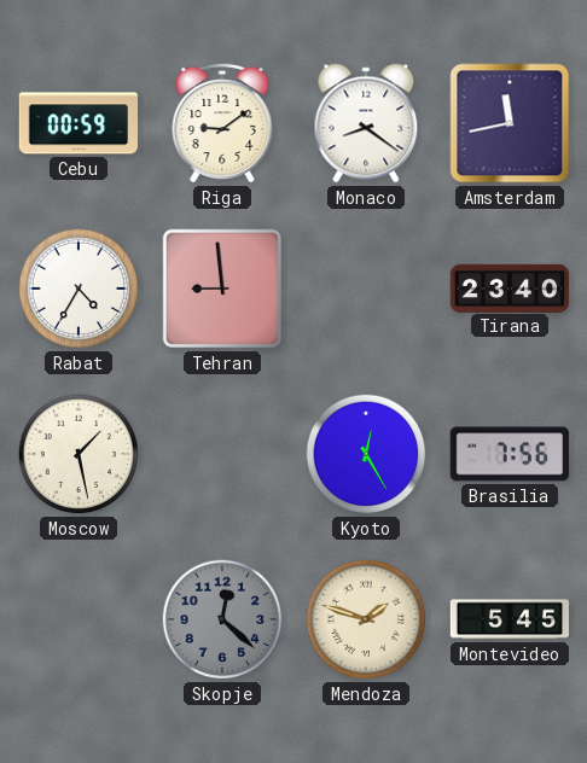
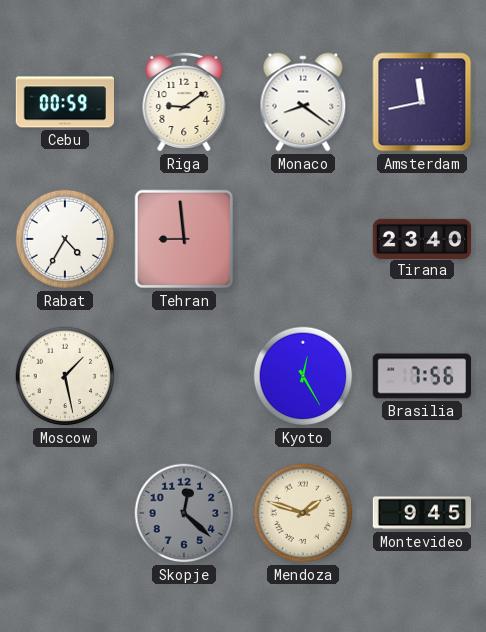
Montevideo: 5:45 -> 9:45
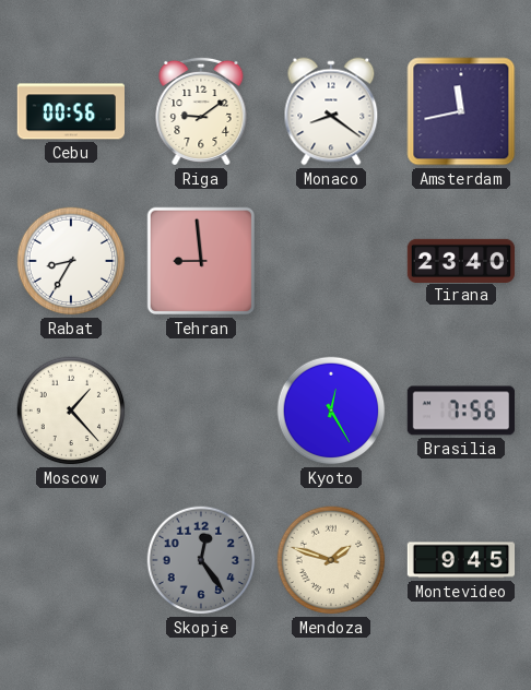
Cebu: 00:59 -> 00:56
Rabat: 4:35 -> 8:35
Moscow: 1:28 -> 1:23
Skopje: 12:22 -> 12:24
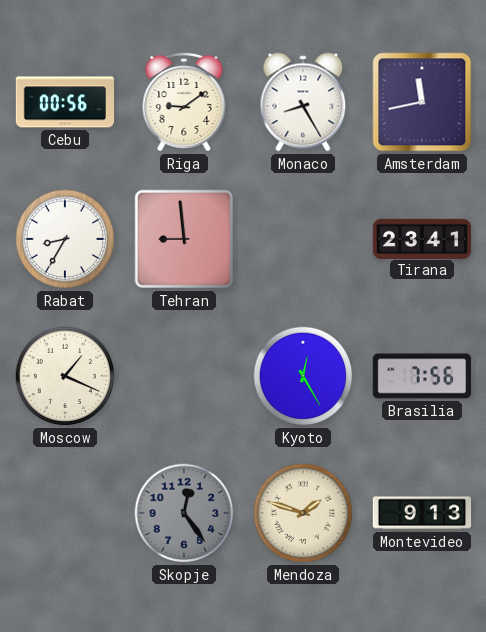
Monaco: 8:21 -> 8:25
Tirana: 23:40 -> 23:41
Moscow: 1:23 -> 1:19
Montevideo: 9:45 -> 9:13
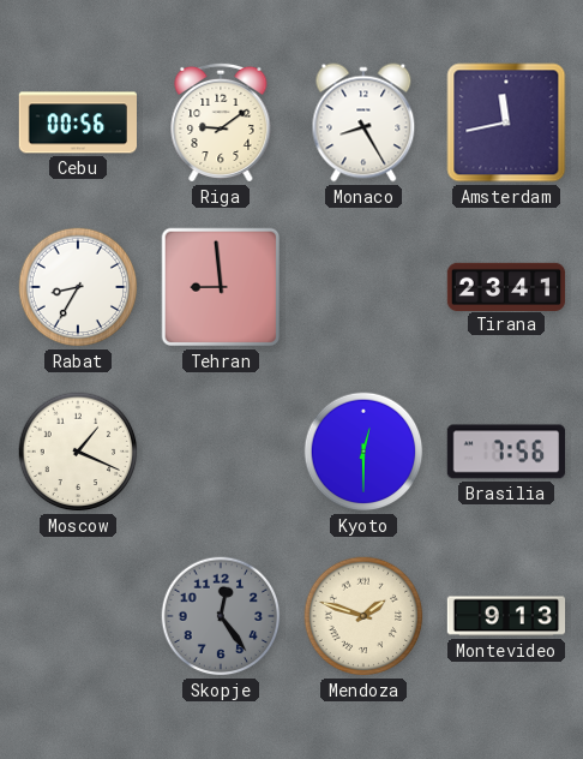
Kyoto: 12:25 -> 12:30
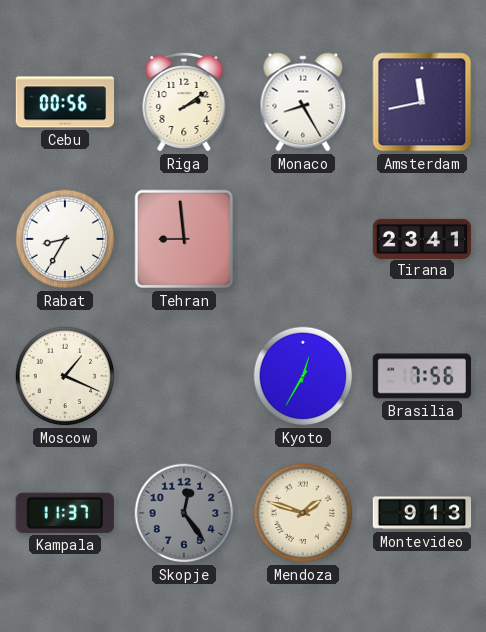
Riga: 9:09 -> 2:09
Kyoto: 12:30 -> 12:35
Kampala: none -> 11:37
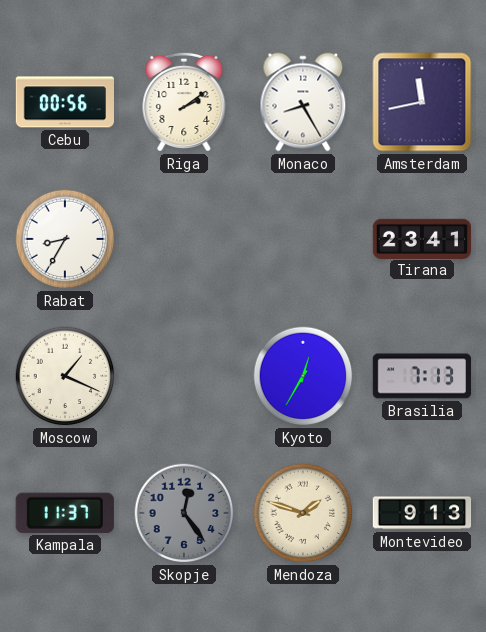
Tehran: 8:59 -> none
Brasilia: 7:56 -> 7:13
